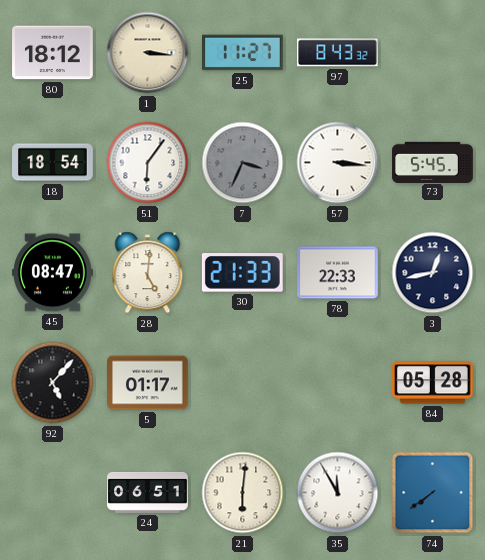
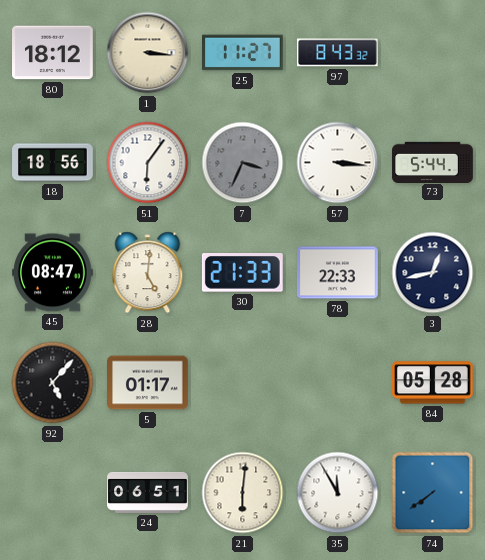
18: 18:54 -> 18:56
73: 5:45 -> 5:44
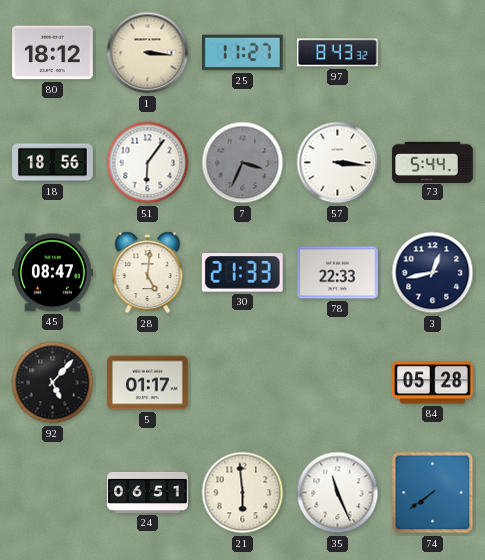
21: 6:01 -> 5:59
35: 11:55 -> 11:26
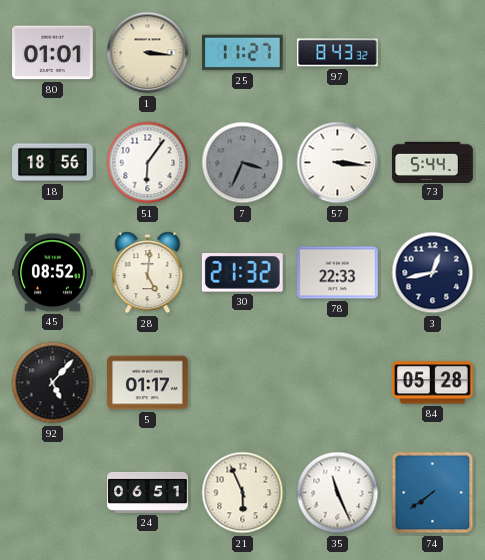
80: 18:12 -> 01:01
45: 08:47 -> 08:52
30: 21:33 -> 21:32
21: 5:59 -> 5:56
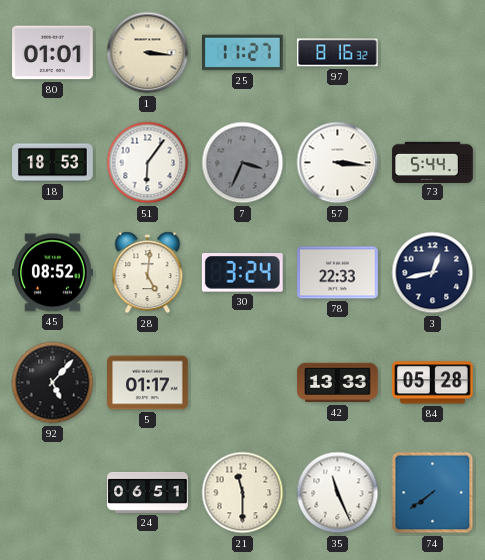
97: 8:43 -> 8:16
18: 18:56 -> 18:53
30: 21:32 -> 3:24
42: none -> 13:33
21: 5:56 -> 11:30
